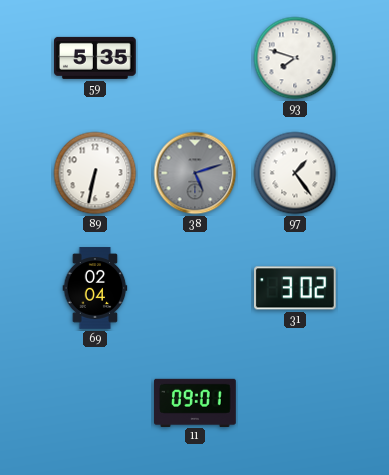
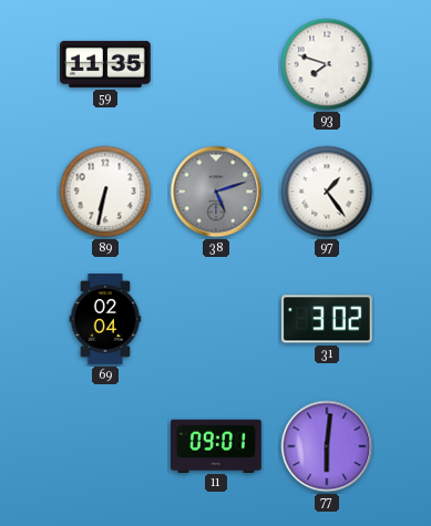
59: 5:35 -> 11:35
77: none -> 6:01
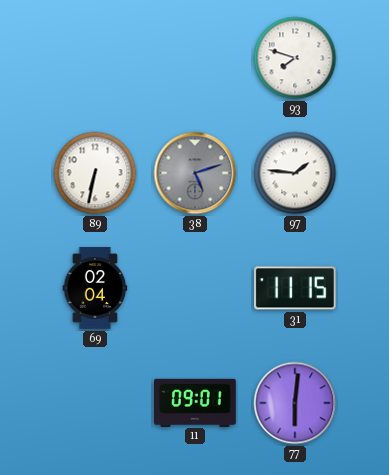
59: 11:35 -> none
97: 1:24 -> 1:46
31: 3:02 -> 11:15
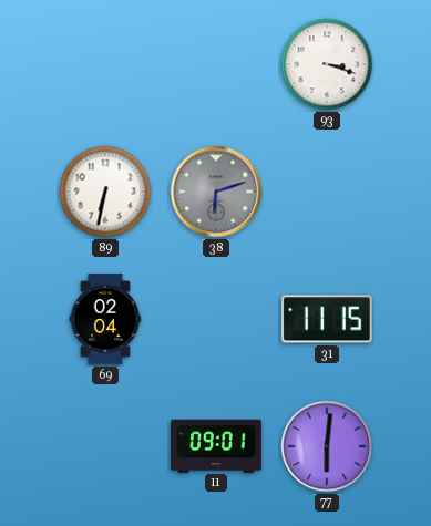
93: 7:48 -> 3:18
38: 5:12 -> 6:12
97: 1:46 -> none
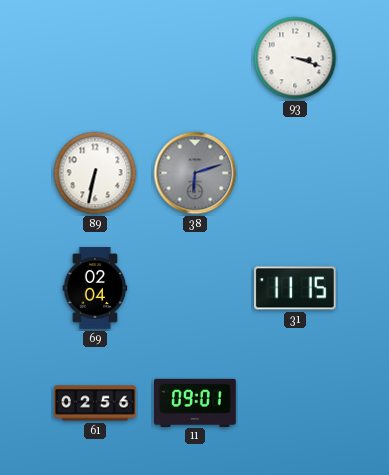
61: none -> 02:56
77: 6:01 -> none
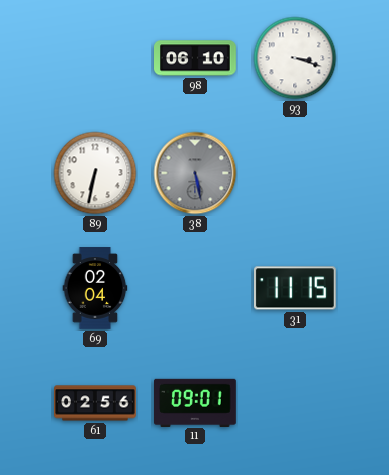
98: none -> 06:10
38: 6:12 -> 5:28
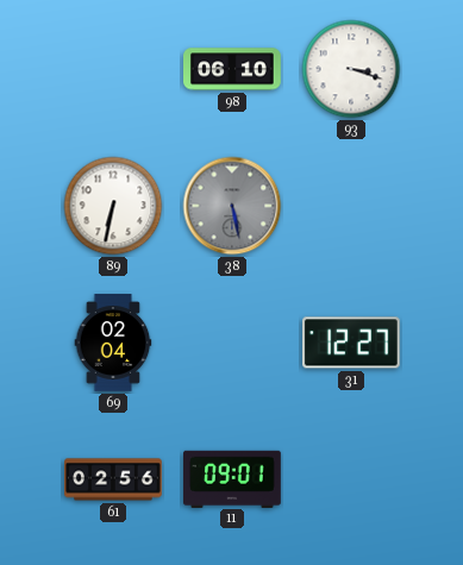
31: 11:15 -> 12:27
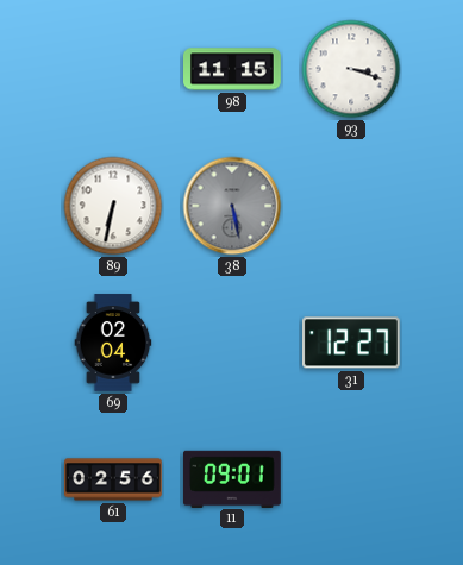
98: 06:10 -> 11:15
